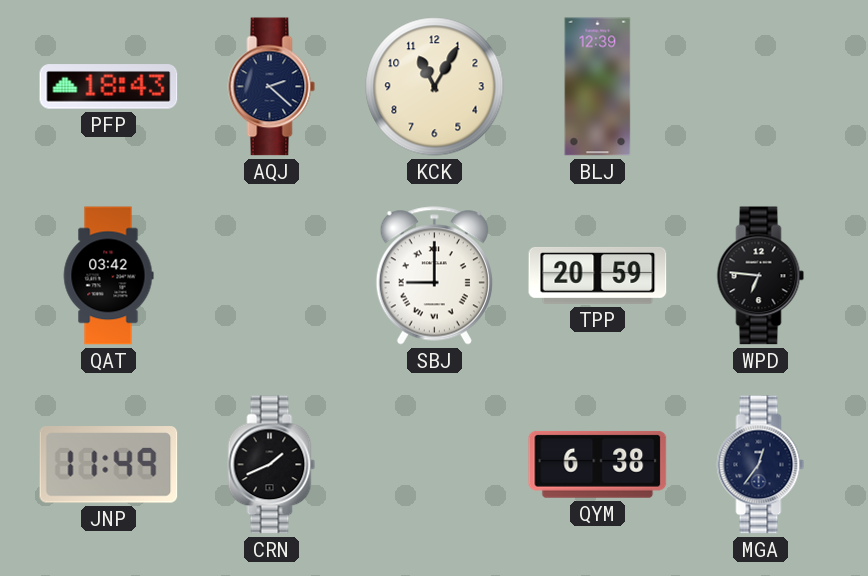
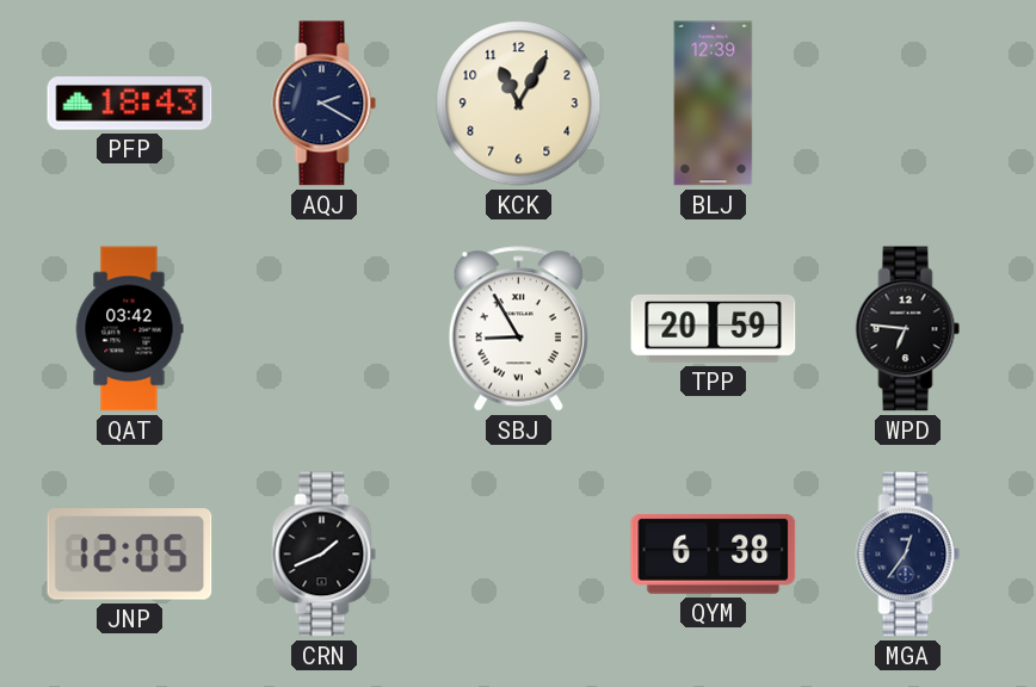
AQJ: 2:22 -> 2:20
SBJ: 9:00 -> 8:55
JNP: 11:49 -> 12:05
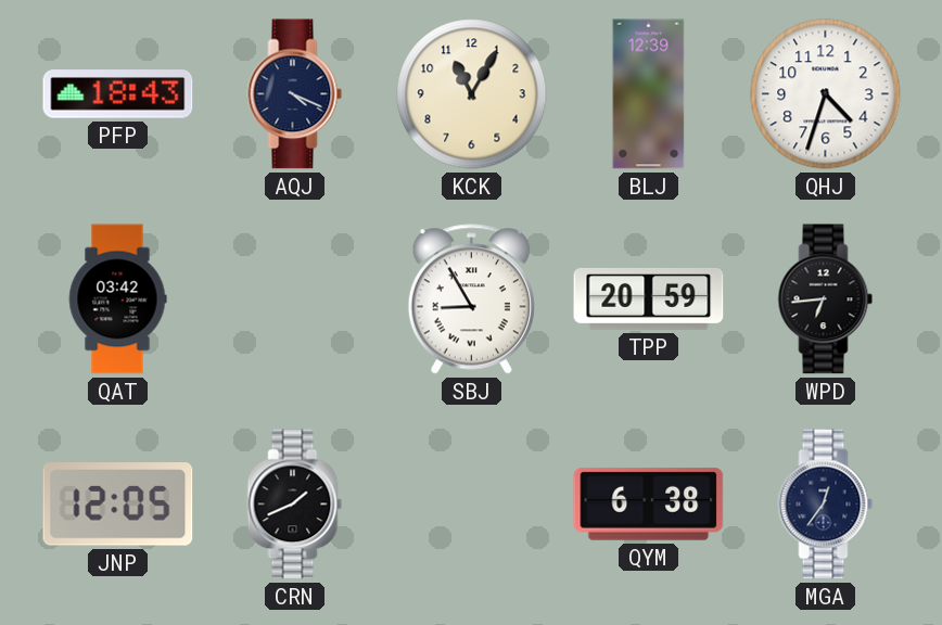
AQJ: 2:20 -> 4:19
QHJ: none -> 4:33
WPD: 6:46 -> 6:44
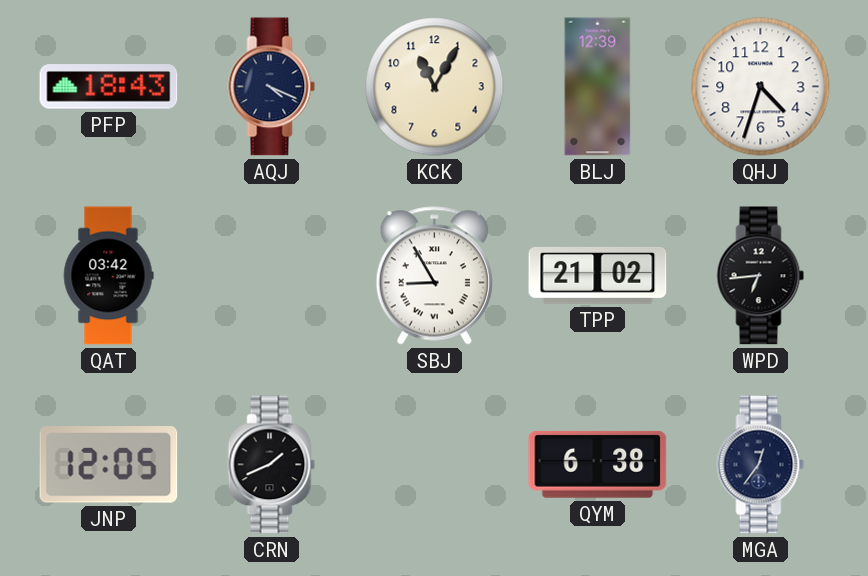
TPP: 20:59 -> 21:02
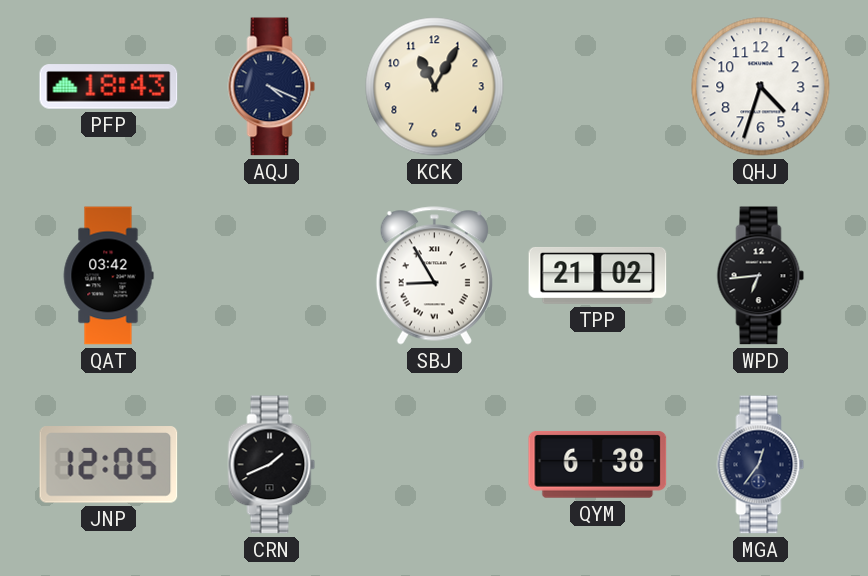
BLJ: 12:39 -> none
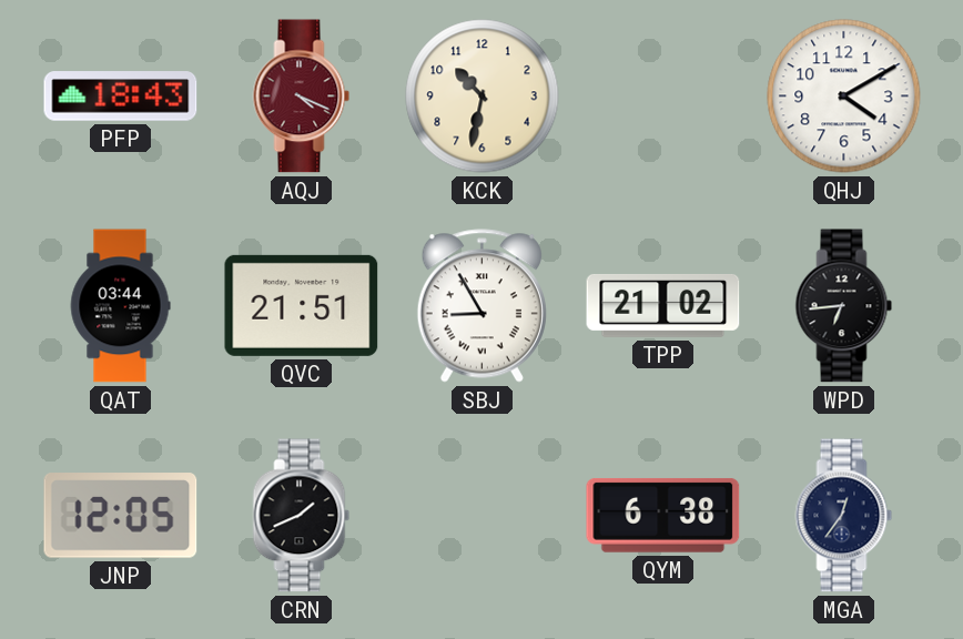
AQJ dial: navy -> burgundy
KCK: 11:05 -> 10:32
QHJ: 4:33 -> 4:10
QAT: 03:42 -> 03:44
QVC: none -> 21:51
